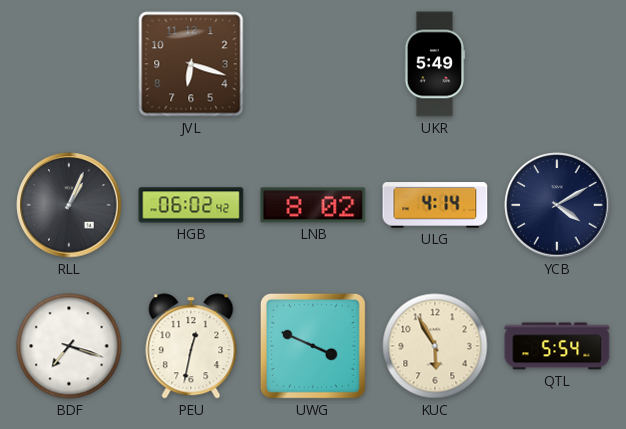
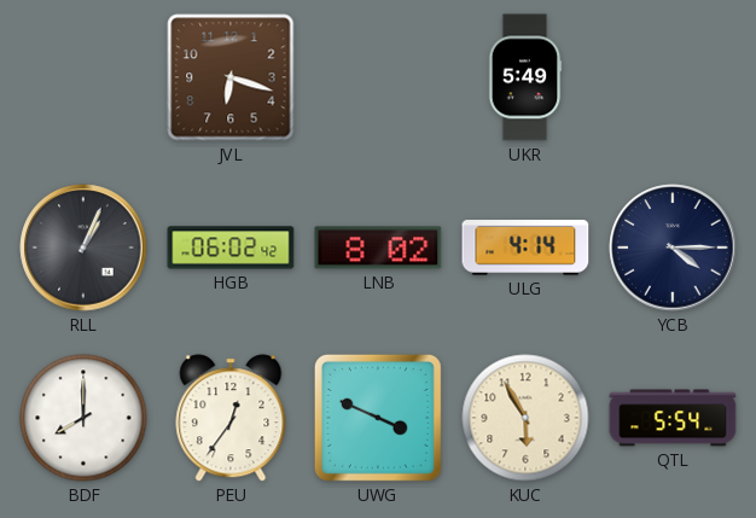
YCB: 4:10 -> 4:15
BDF: 7:18 -> 8:00
PEU: 12:32 -> 12:36
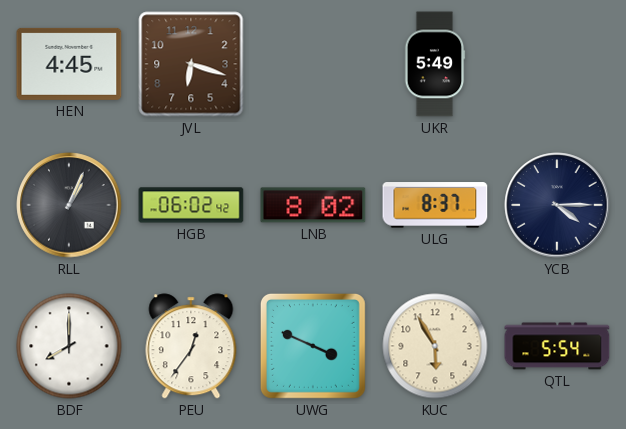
HEN: none -> 4:45
ULG: 4:14 -> 8:37
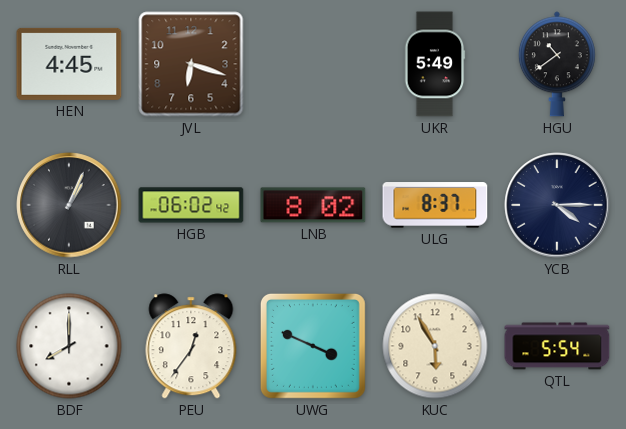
HGU: none -> 10:39
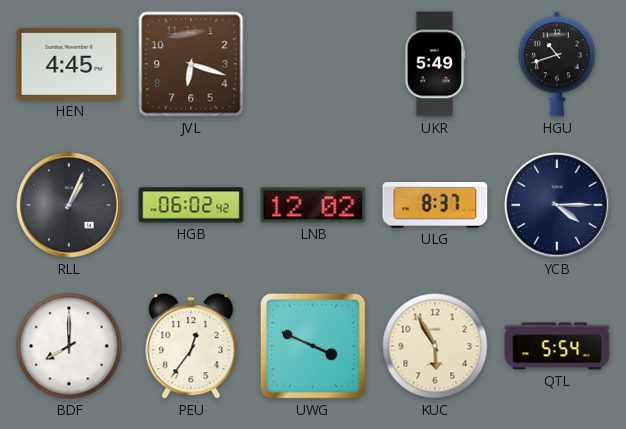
HGU: 10:39 -> 10:42
LNB: 8:02 -> 12:02
